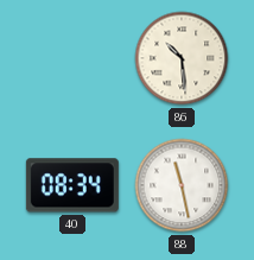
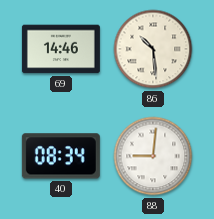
69: none -> 14:46
88: 11:28 -> 9:01
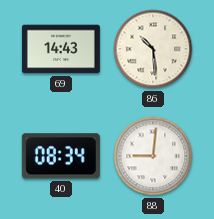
69: 14:46 -> 14:43
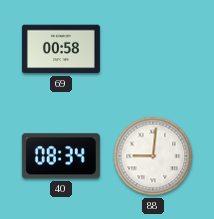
69: 14:43 -> 00:58
86: 10:29 -> none
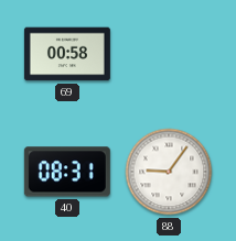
40: 08:34 -> 08:31
88: 9:01 -> 9:06
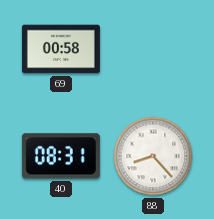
88: 9:06 -> 8:23
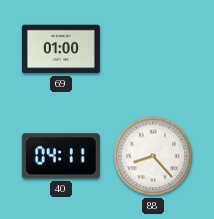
69: 00:58 -> 01:00
40: 08:31 -> 04:11
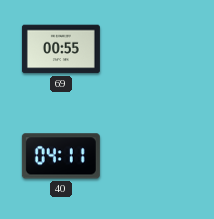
69: 01:00 -> 00:55
88: 8:23 -> none
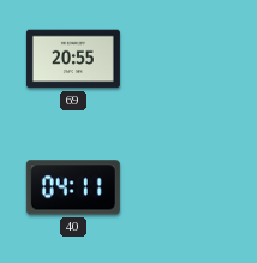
69: 00:55 -> 20:55
